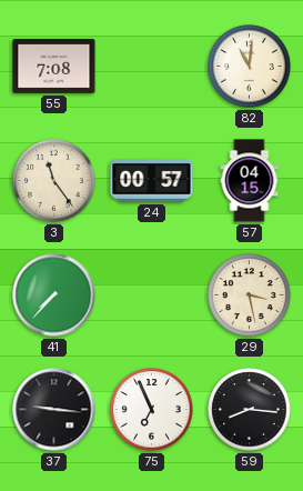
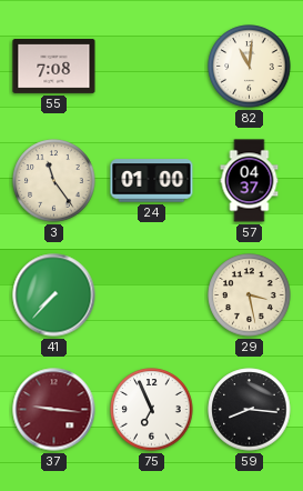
24: 00:57 -> 01:00
57: 04:15 -> 04:37
37 dial: black -> burgundy
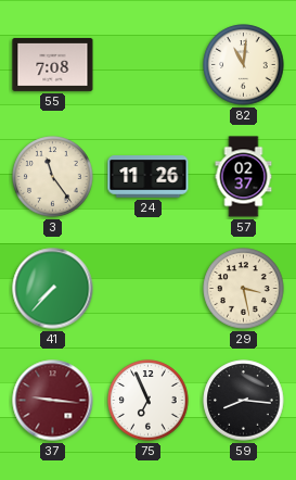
24: 01:00 -> 11:26
57: 04:37 -> 02:37
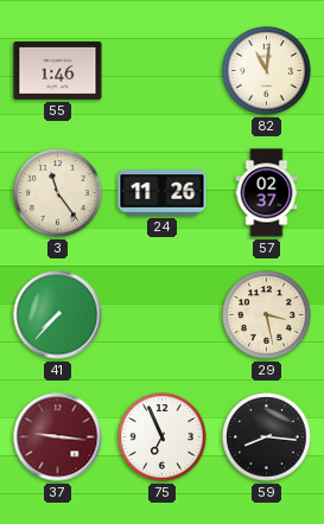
55: 7:08 -> 1:46
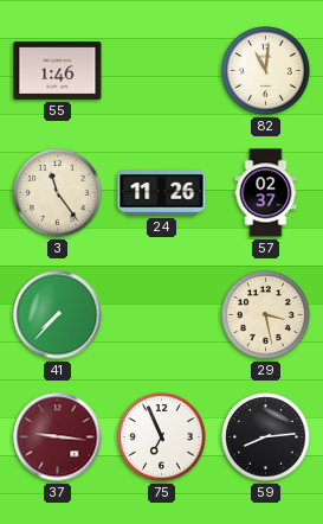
59: 8:16 -> 8:14
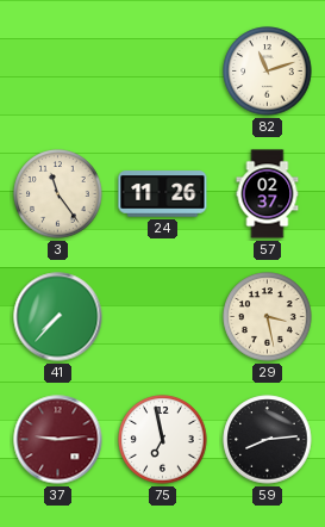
55: 1:46 -> none
82: 11:01 -> 11:12
37: 9:16 -> 9:14
75: 6:56 -> 6:58
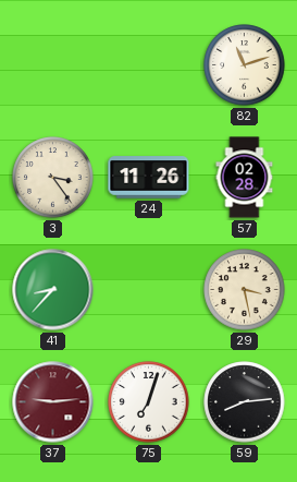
3: 11:24 -> 3:24
57: 02:37 -> 02:28
41: 7:37 -> 8:37
75: 6:58 -> 7:03
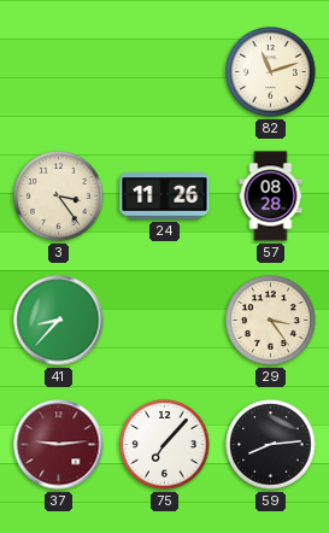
57: 02:28 -> 08:28
29: 3:28 -> 3:24
75: 7:03 -> 7:07
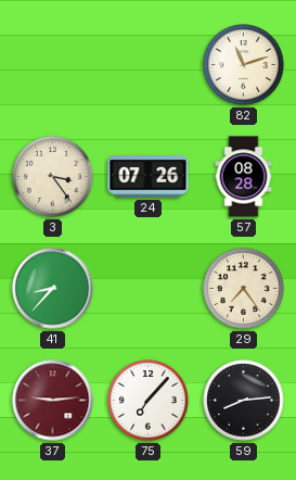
24: 11:26 -> 07:26
29: 3:24 -> 7:24
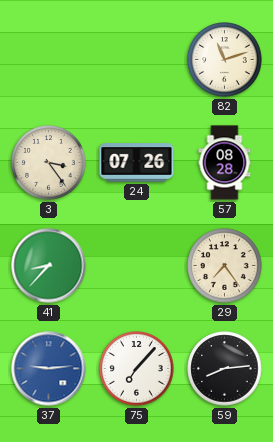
37 dial: burgundy -> blue
